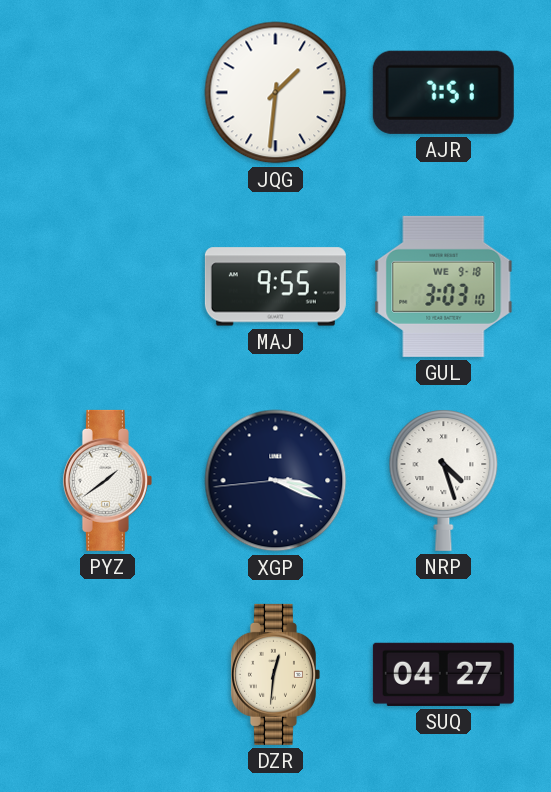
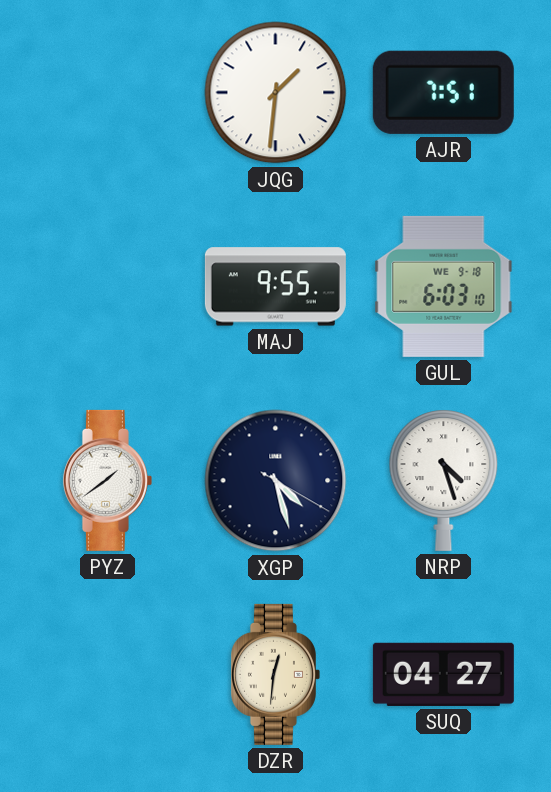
GUL: 3:03 -> 6:03
XGP: 3:18 -> 4:27
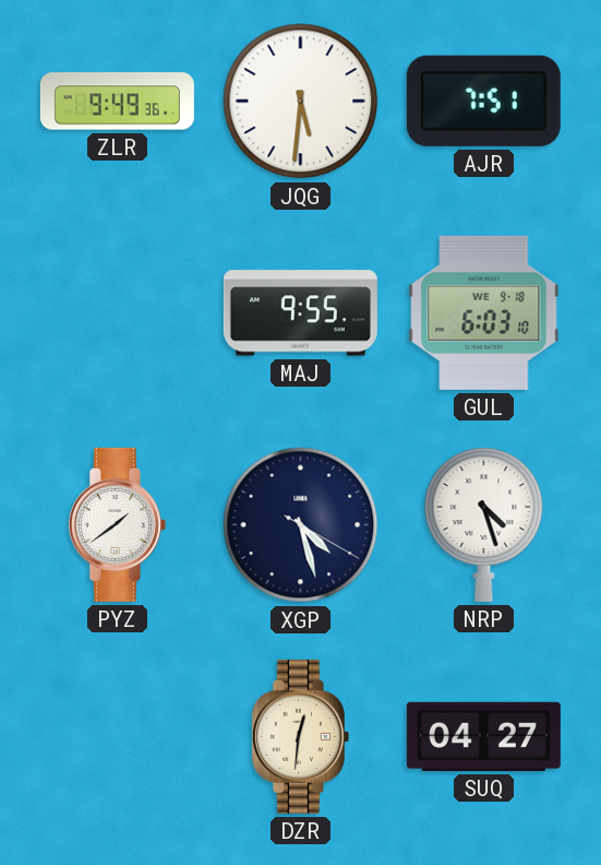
ZLR: none -> 9:49
JQG: 1:31 -> 5:31
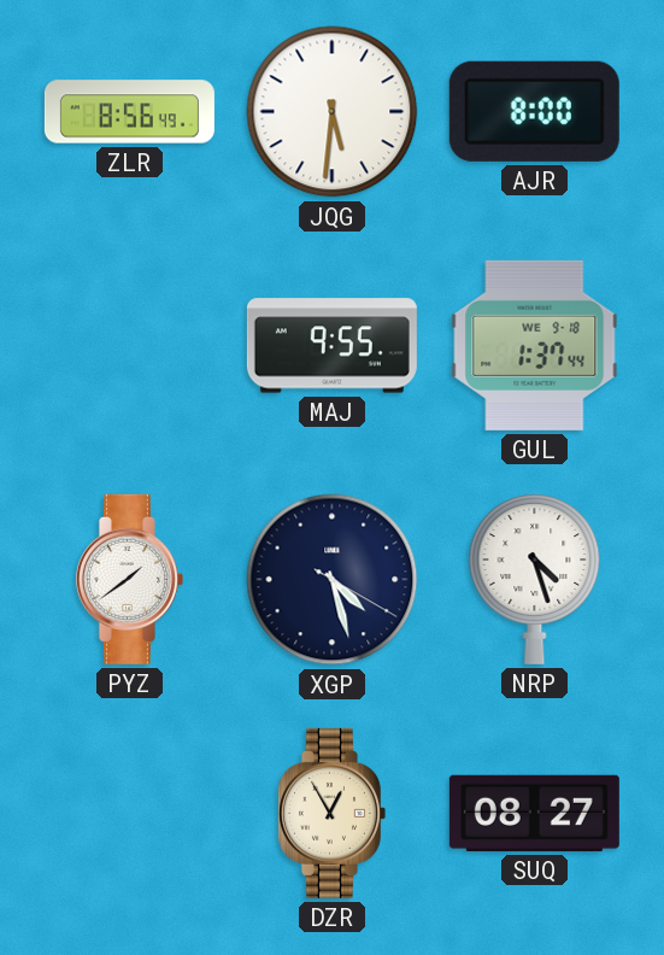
ZLR: 9:49 -> 8:56
AJR: 7:51 -> 8:00
GUL: 6:03 -> 1:37
DZR: 12:31 -> 12:55
SUQ: 04:27 -> 08:27
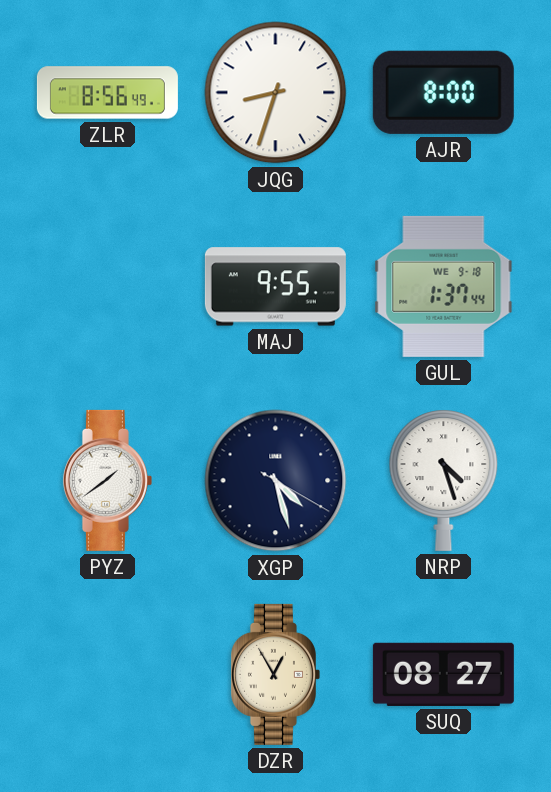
JQG: 5:31 -> 8:33
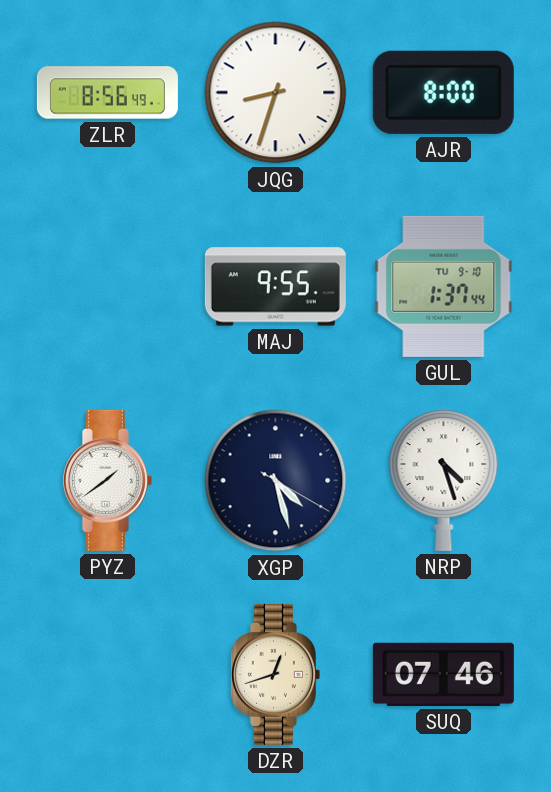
GUL date: WE 9-18 -> TU 9-10
DZR: 12:55 -> 12:42
SUQ: 08:27 -> 07:46
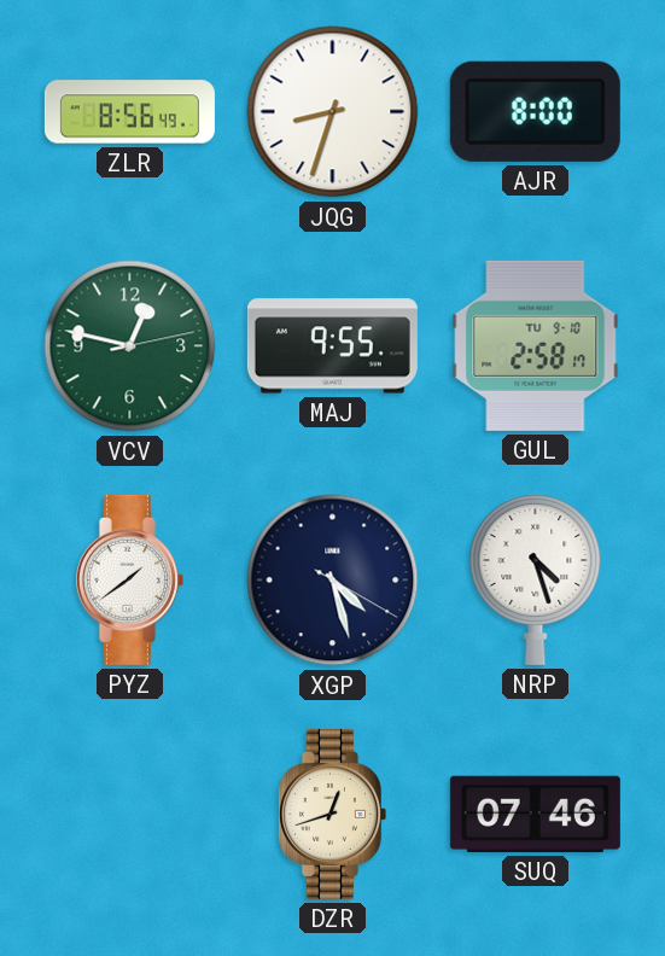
VCV: none -> 12:47
GUL: 1:37 -> 2:58
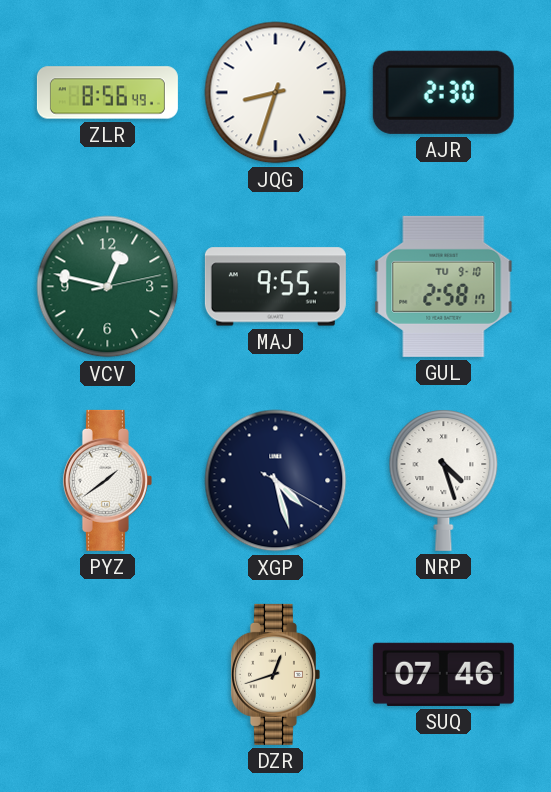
AJR: 8:00 -> 2:30
